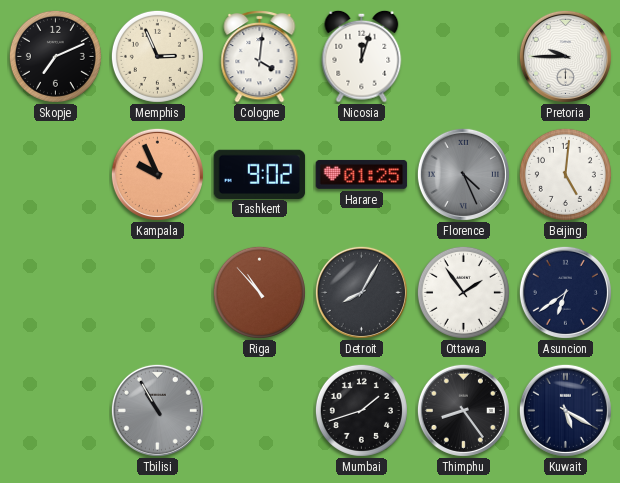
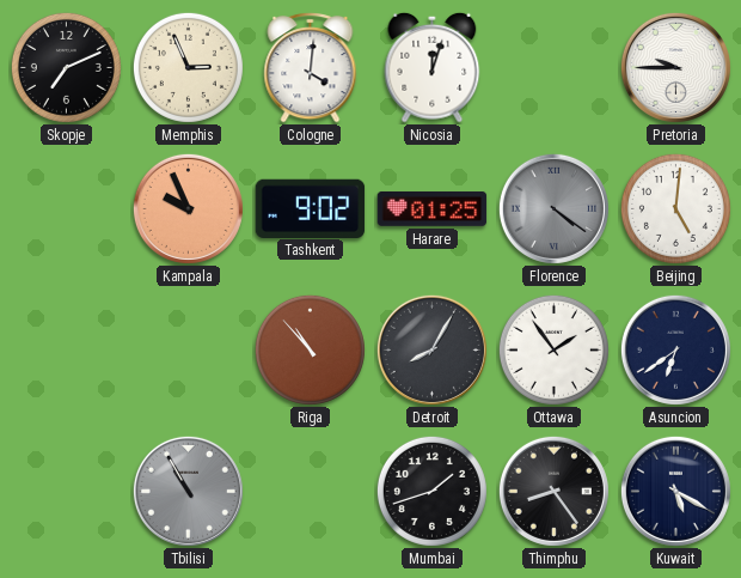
Florence: 4:26 -> 4:21
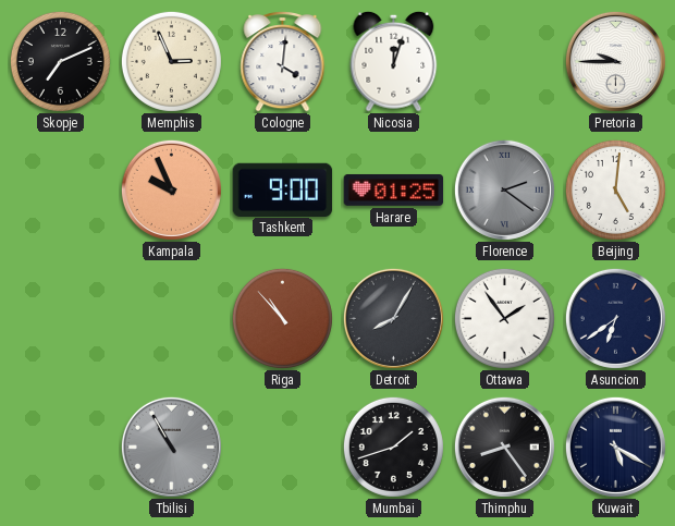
Tashkent: 9:02 -> 9:00
Florence: 4:21 -> 2:21
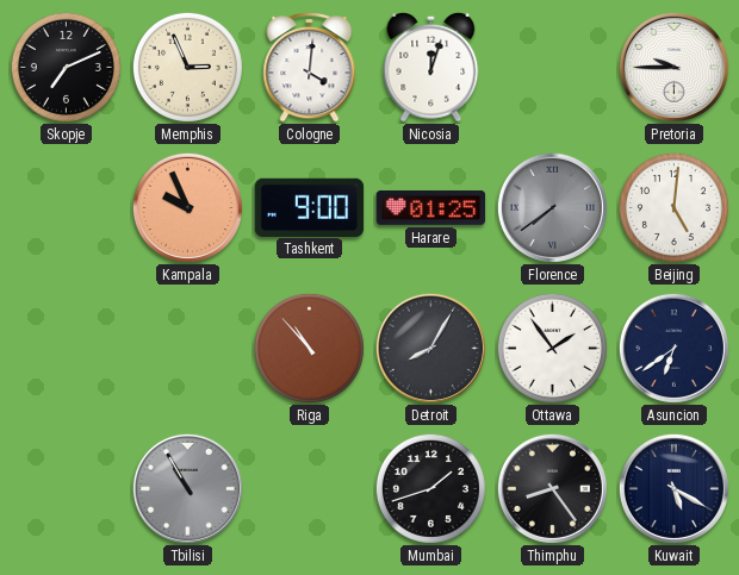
Florence: 2:21 -> 7:39
